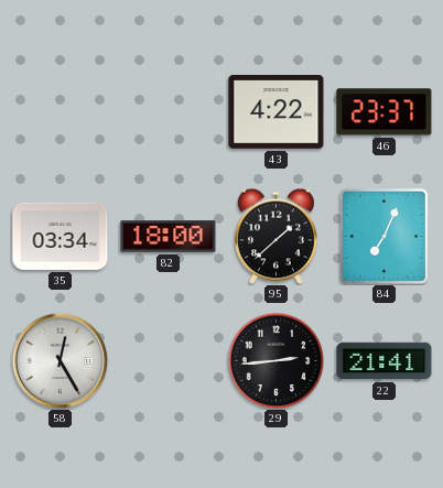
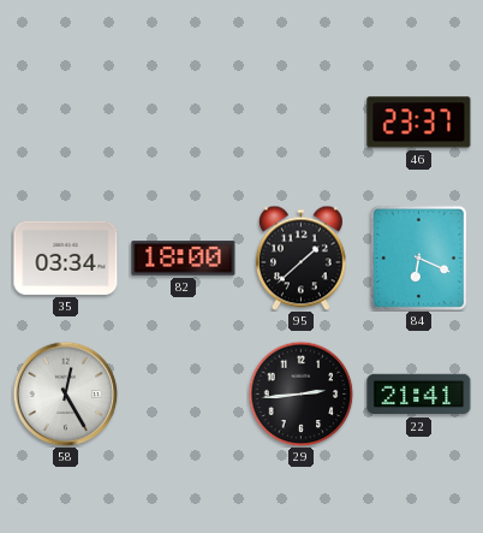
43: 4:22 -> none
84: 7:04 -> 6:19
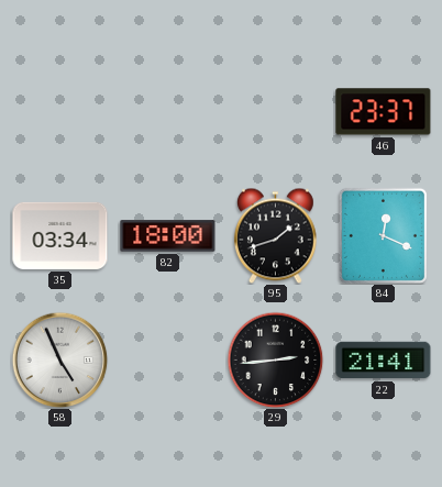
95: 1:38 -> 1:42
84: 6:19 -> 12:19
58: 12:25 -> 4:56
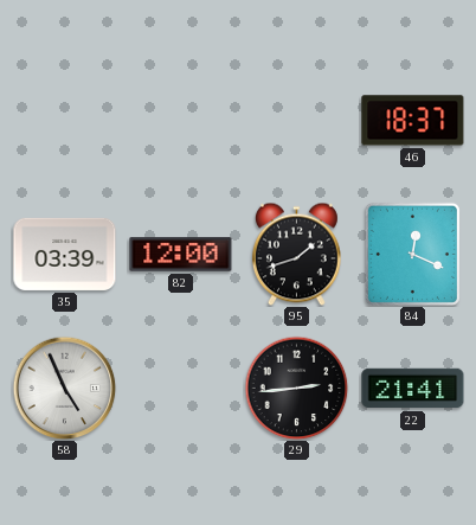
46: 23:37 -> 18:37
35: 03:34 -> 03:39
82: 18:00 -> 12:00
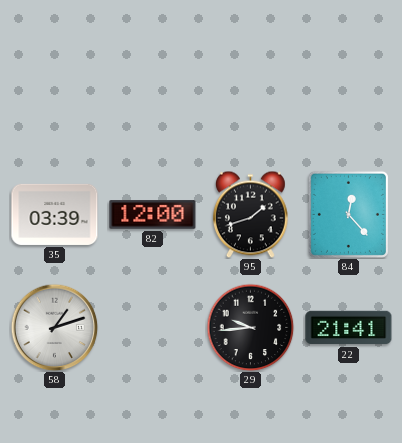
46: 18:37 -> none
84: 12:19 -> 12:23
58: 4:56 -> 1:12
29: 2:44 -> 9:44
